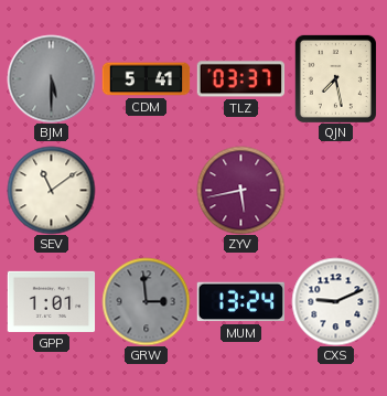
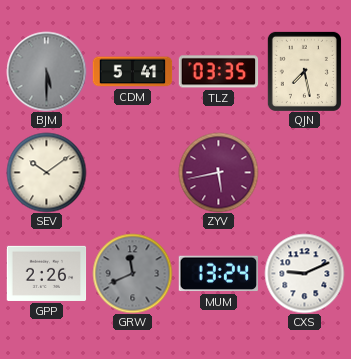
TLZ: 03:37 -> 03:35
SEV: 11:09 -> 10:09
GPP: 1:01 -> 2:26
GRW: 2:59 -> 11:41
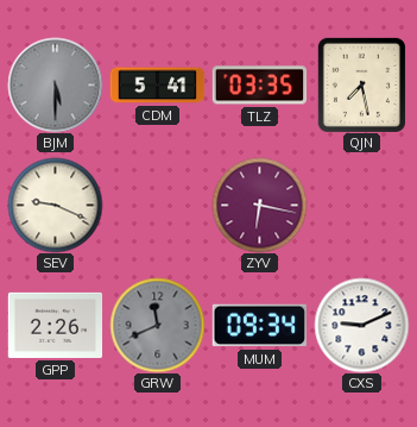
SEV: 10:09 -> 9:19
ZYV: 5:43 -> 6:17
MUM: 13:24 -> 09:34
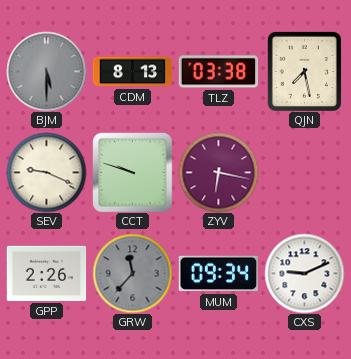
CDM: 5:41 -> 8:13
TLZ: 03:35 -> 03:38
CCT: none -> 9:48
GRW: 11:41 -> 11:37
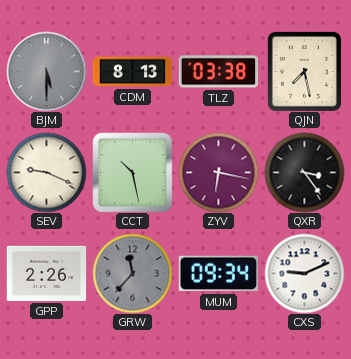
CCT: 9:48 -> 10:28
QXR: none -> 3:24
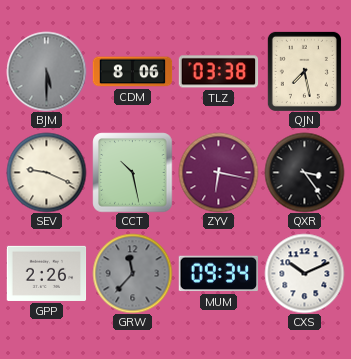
CDM: 8:13 -> 8:06
CXS: 9:11 -> 10:11
